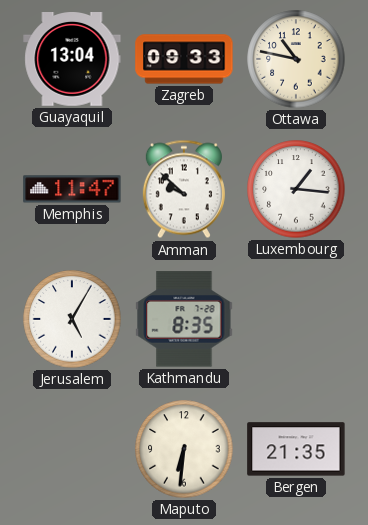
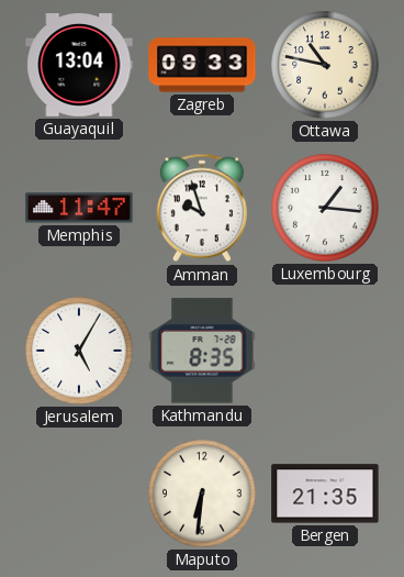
Amman: 9:52 -> 9:57
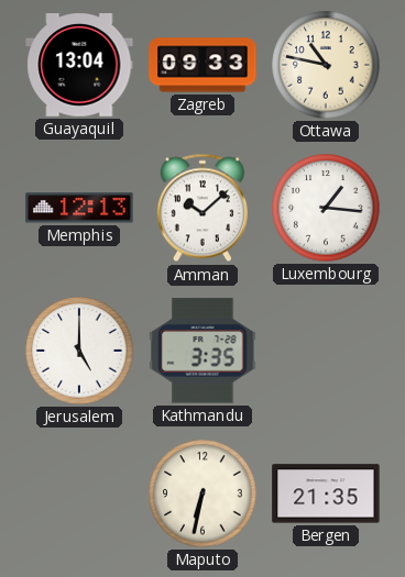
Memphis: 11:47 -> 12:13
Amman: 9:57 -> 10:08
Jerusalem: 5:05 -> 5:00
Kathmandu: 8:35 -> 3:35
Maputo: 6:31 -> 6:32
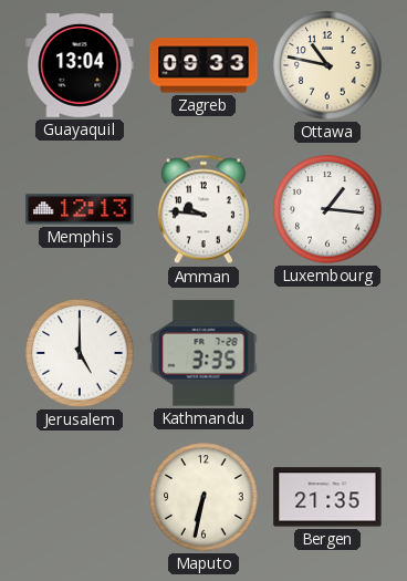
Amman: 10:08 -> 9:46
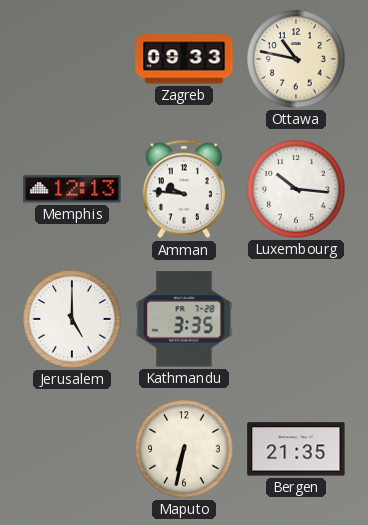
Guayaquil: 13:04 -> none
Luxembourg: 1:16 -> 10:16
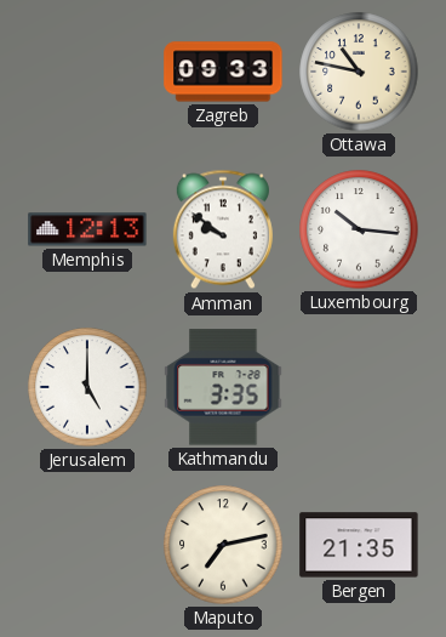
Amman: 9:46 -> 9:51
Maputo: 6:32 -> 7:13
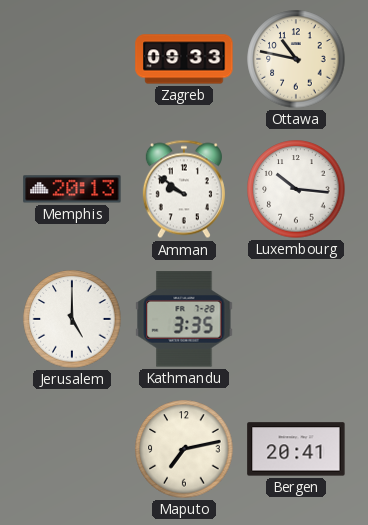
Memphis: 12:13 -> 20:13
Bergen: 21:35 -> 20:41
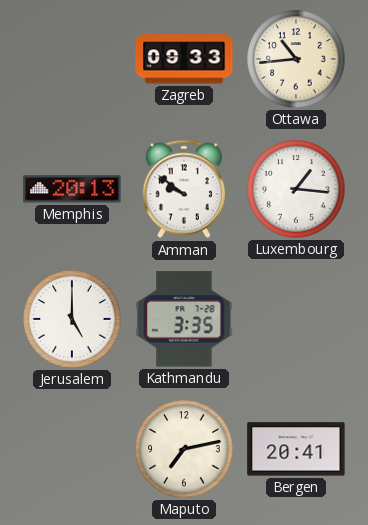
Ottawa: 10:47 -> 10:44
Luxembourg: 10:16 -> 1:16
